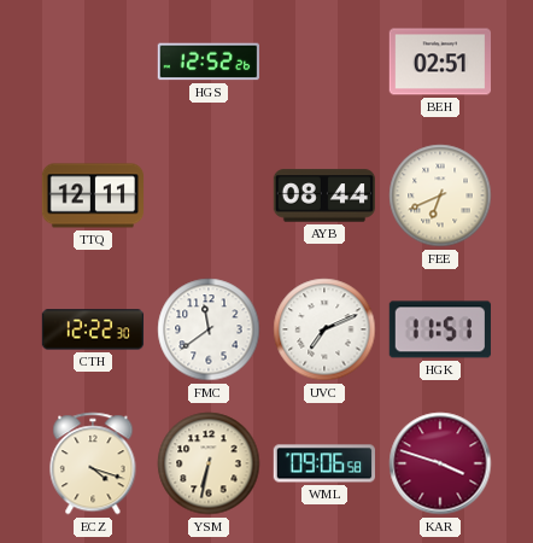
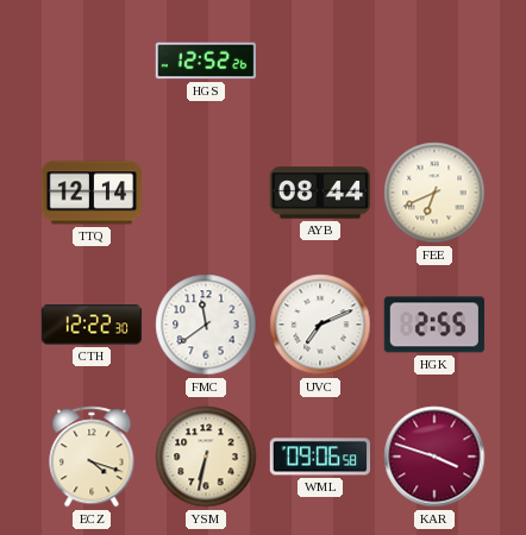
BEH: 02:51 -> none
TTQ: 12:11 -> 12:14
HGK: 11:51 -> 2:55
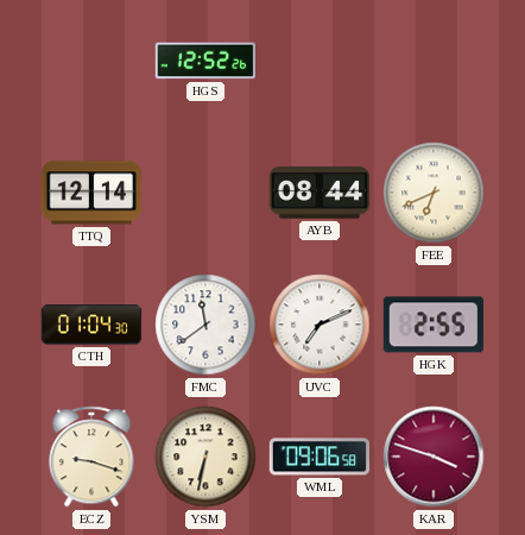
CTH: 12:22 -> 01:04
ECZ: 4:18 -> 9:18
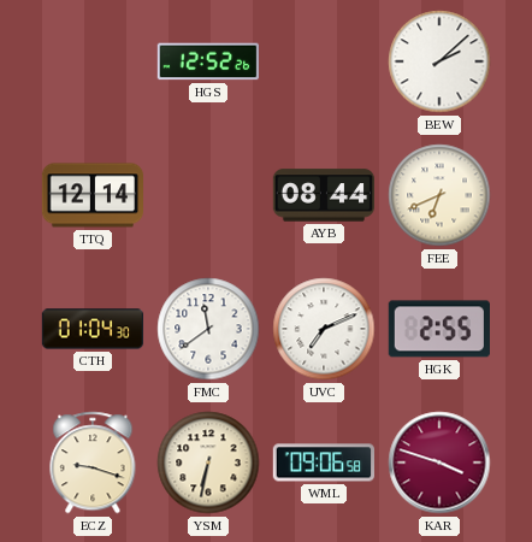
BEW: none -> 2:08
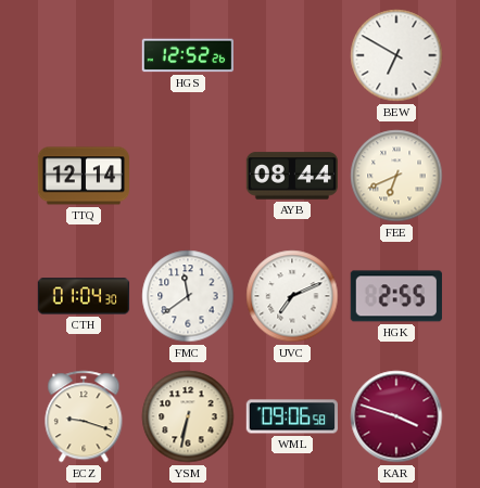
BEW: 2:08 -> 6:50
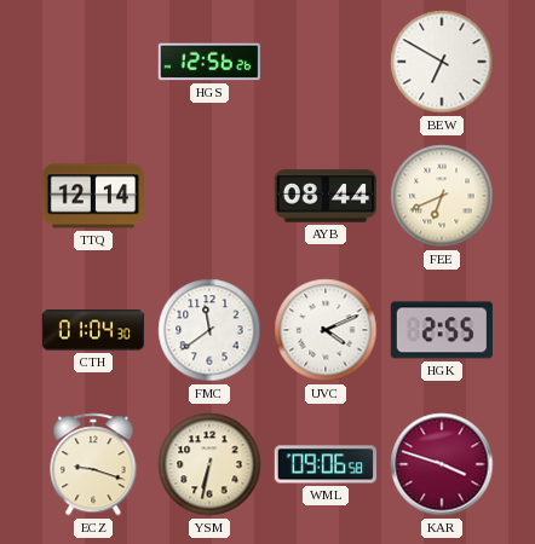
HGS: 12:52 -> 12:56
UVC: 7:11 -> 4:11
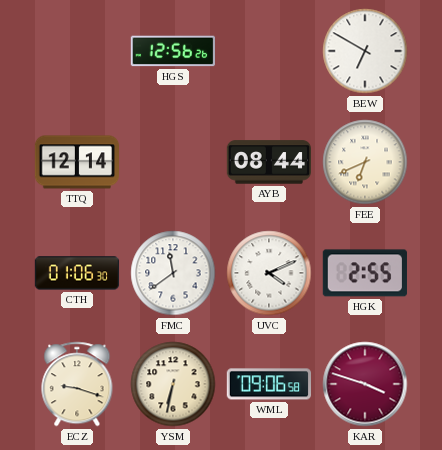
CTH: 01:04 -> 01:06
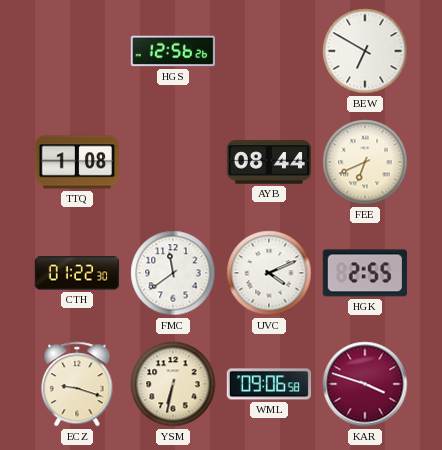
TTQ: 12:14 -> 1:08
CTH: 01:06 -> 01:22
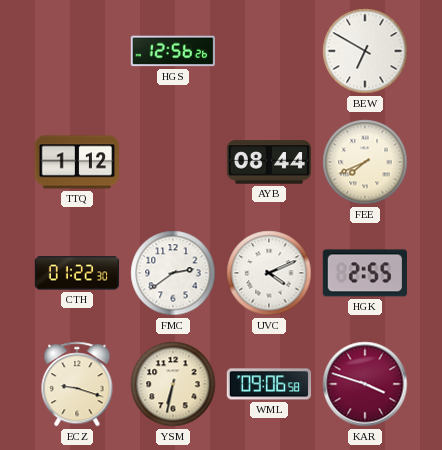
TTQ: 1:08 -> 1:12
FEE: 6:41 -> 7:41
FMC: 11:39 -> 2:39
